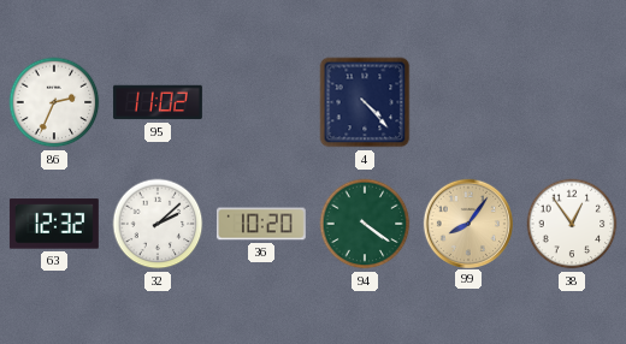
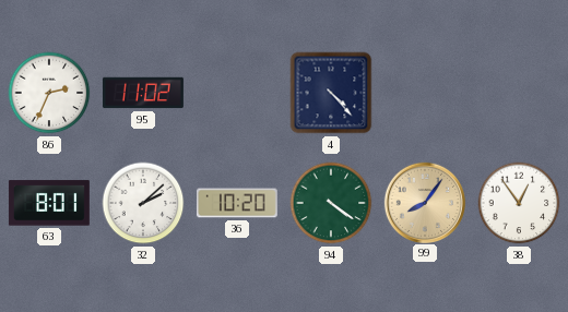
63: 12:32 -> 8:01
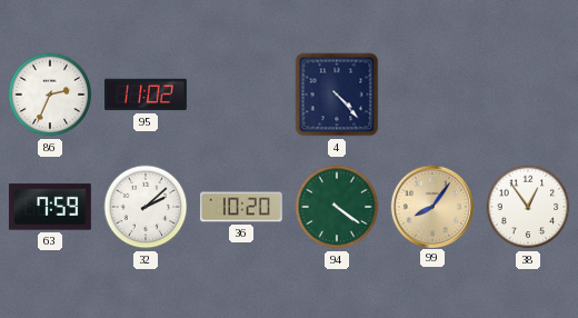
63: 8:01 -> 7:59
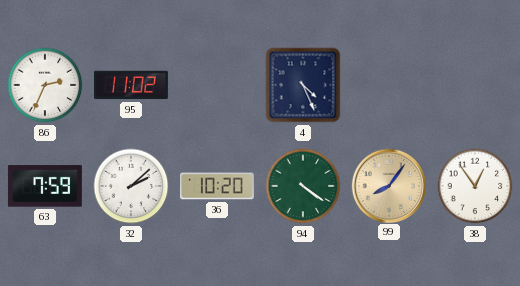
4: 4:23 -> 4:26
